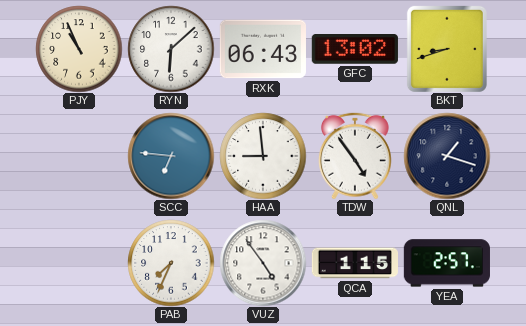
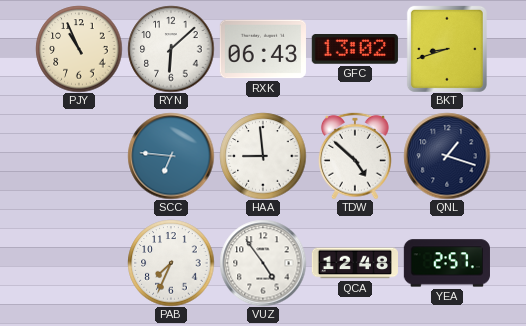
TDW: 4:54 -> 4:52
QCA: 1:15 -> 12:48
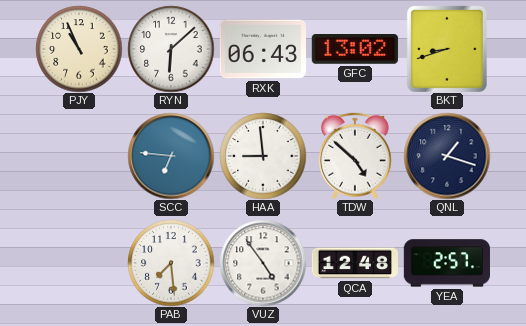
PAB: 7:34 -> 7:29
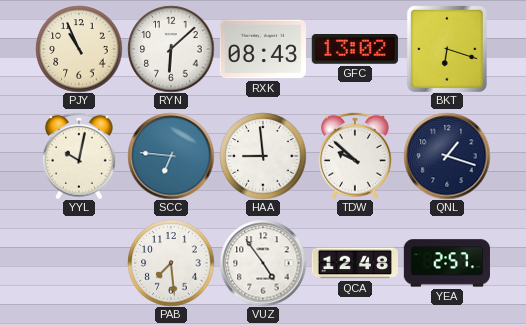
RXK: 06:43 -> 08:43
BKT: 8:42 -> 6:18
YYL: none -> 10:02
TDW: 4:52 -> 9:52
